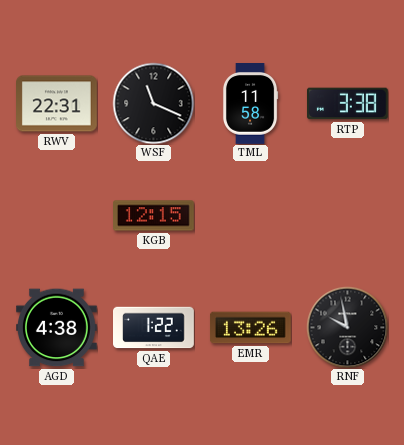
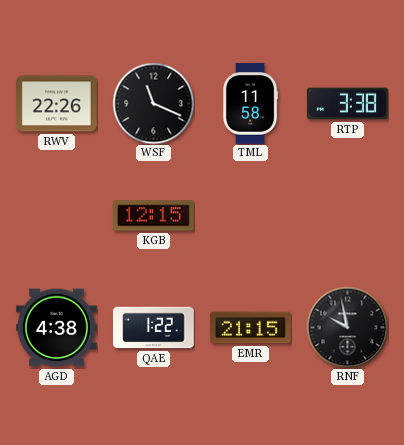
RWV: 22:31 -> 22:26
EMR: 13:26 -> 21:15
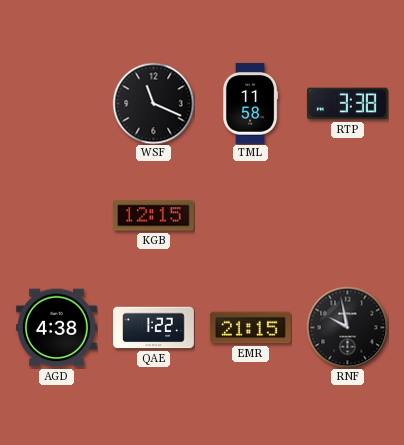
RWV: 22:26 -> none
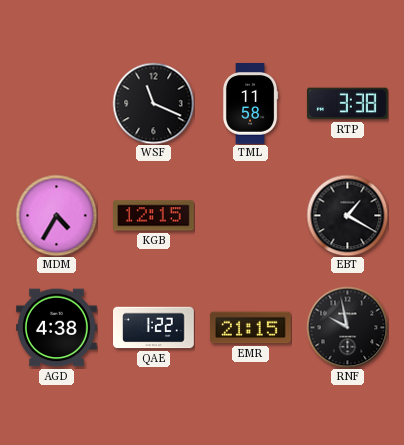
MDM: none -> 4:35
EBT: none -> 1:20
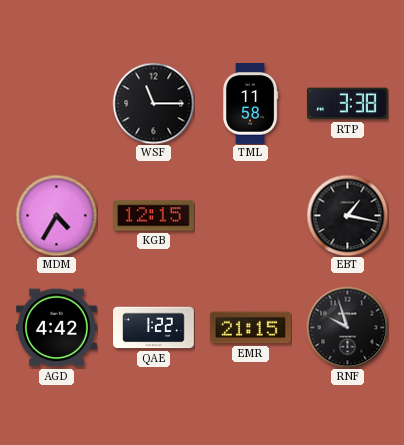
WSF: 11:19 -> 11:15
EBT: 1:20 -> 1:17
AGD: 4:38 -> 4:42
RNF: 9:58 -> 9:57
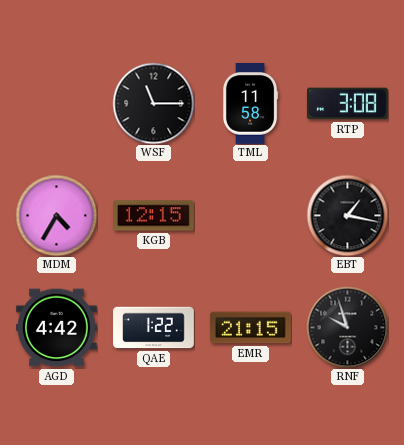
RTP: 3:38 -> 3:08
